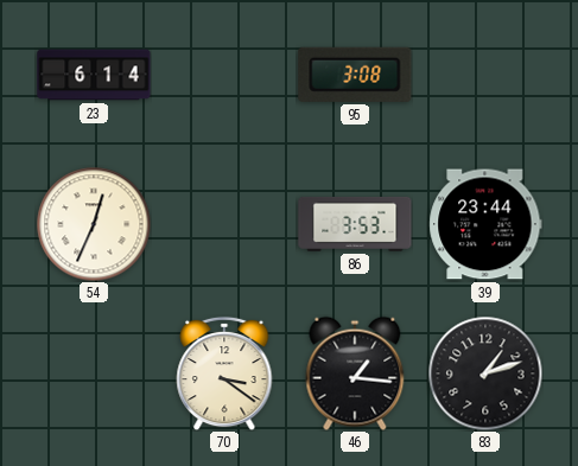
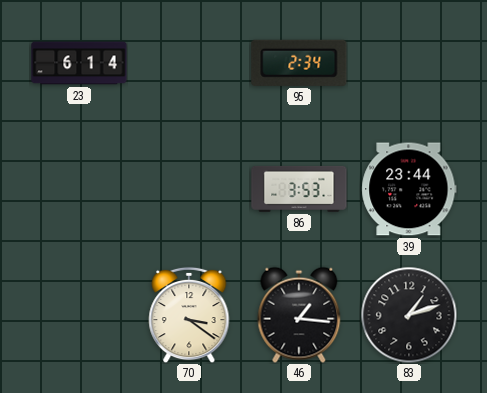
95: 3:08 -> 2:34
54: 12:34 -> none
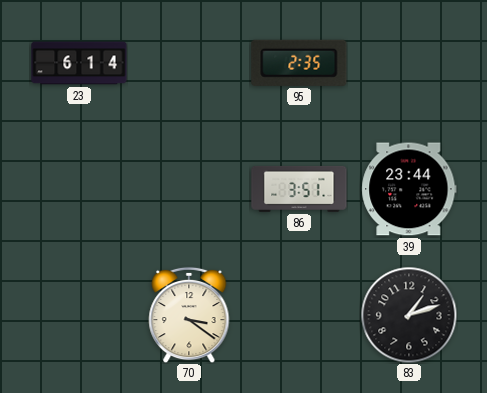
95: 2:34 -> 2:35
86: 3:53 -> 3:51
46: 1:16 -> none
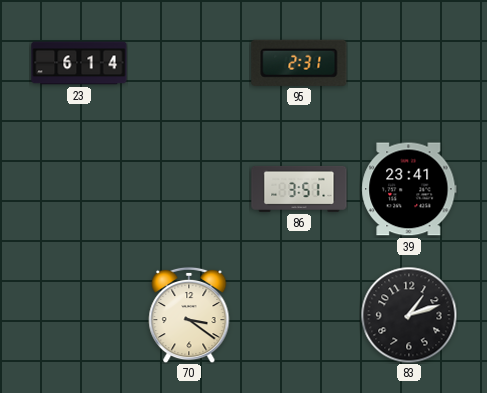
95: 2:35 -> 2:31
39: 23:44 -> 23:41
